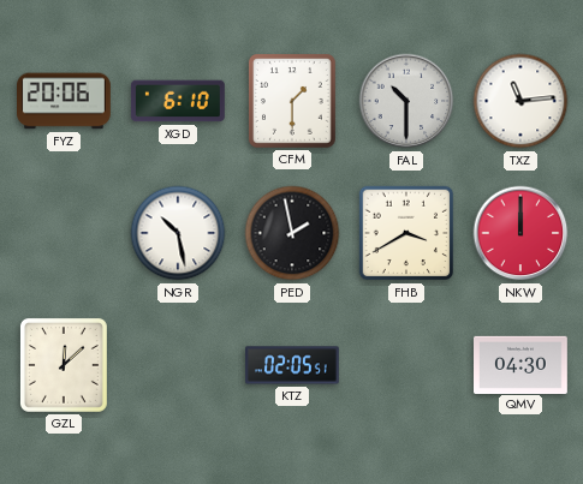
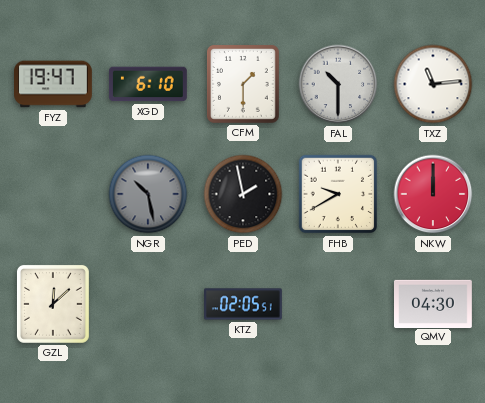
FYZ: 20:06 -> 19:47
NGR dial: white -> grey
FHB: 3:40 -> 9:40
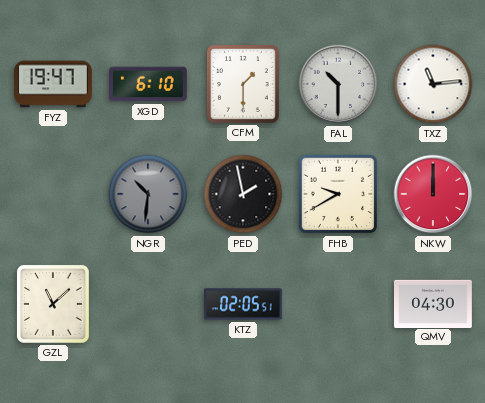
NGR: 10:28 -> 10:31
GZL: 12:08 -> 11:08
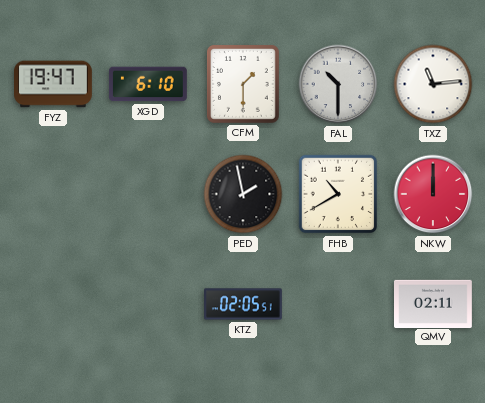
NGR: 10:31 -> none
FHB: 9:40 -> 10:40
GZL: 11:08 -> none
QMV: 04:30 -> 02:11
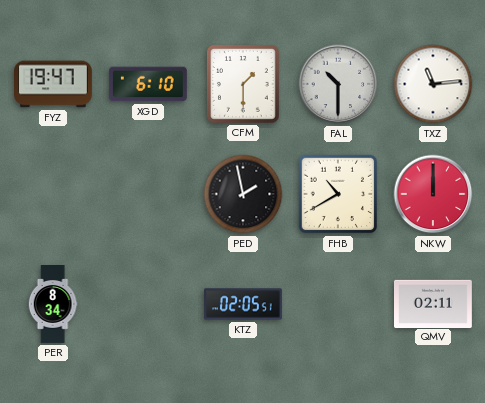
PER: none -> 8:34
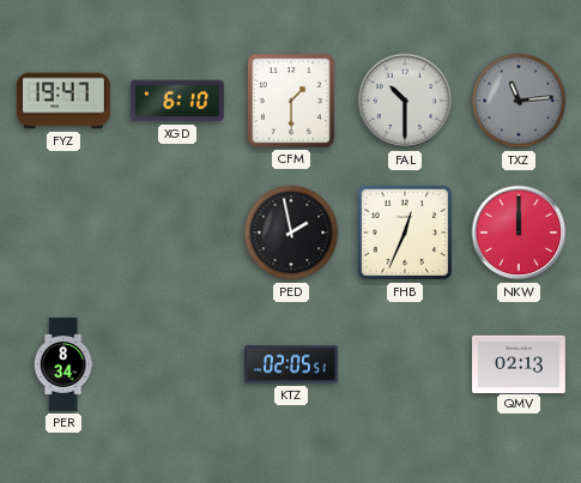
TXZ dial: white -> grey
FHB: 10:40 -> 12:34
QMV: 02:11 -> 02:13
